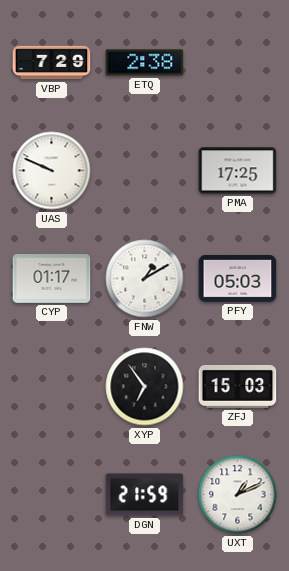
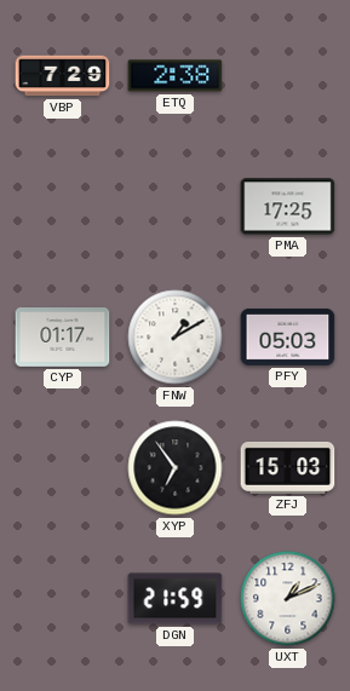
UAS: 9:49 -> none
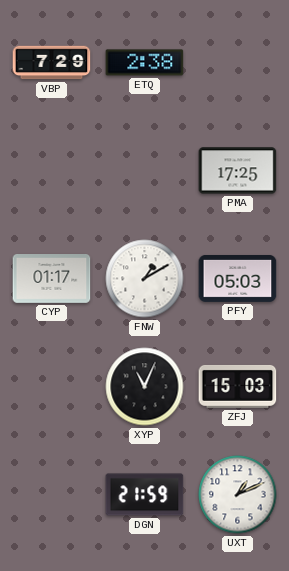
XYP: 6:54 -> 11:04
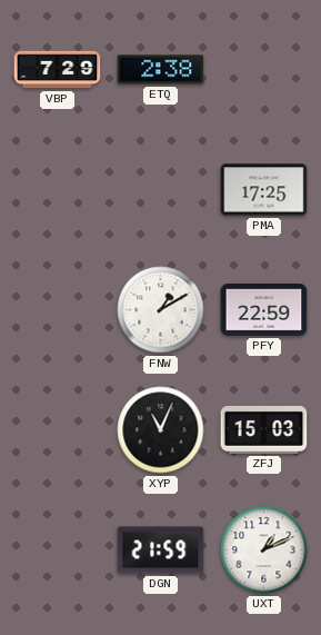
CYP: 01:17 -> none
PFY: 05:03 -> 22:59
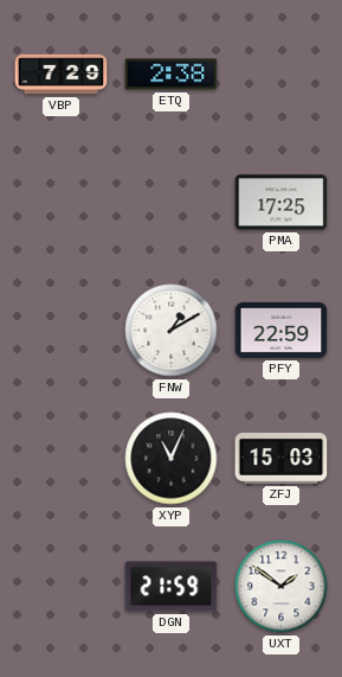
UXT: 1:11 -> 1:51
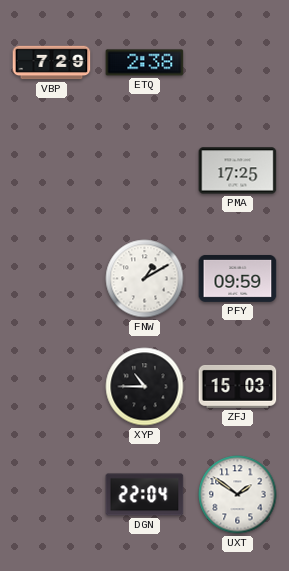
PFY: 22:59 -> 09:59
XYP: 11:04 -> 10:45
DGN: 21:59 -> 22:04
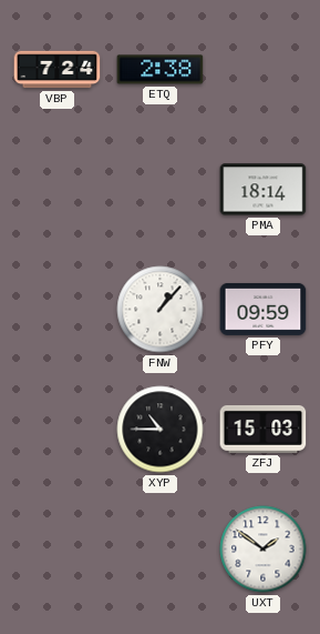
VBP: 7:29 -> 7:24
PMA: 17:25 -> 18:14
FNW: 1:10 -> 1:07
DGN: 22:04 -> none
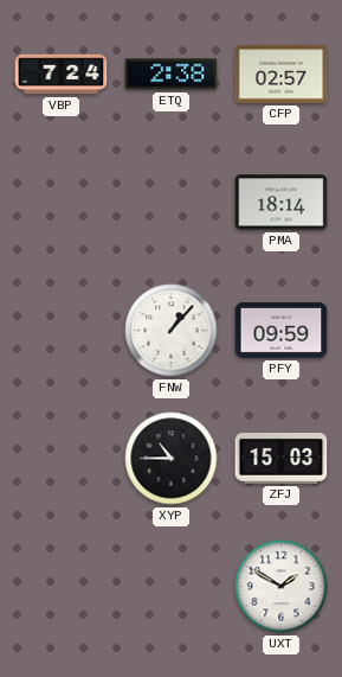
CFP: none -> 02:57
UXT: 1:51 -> 1:50
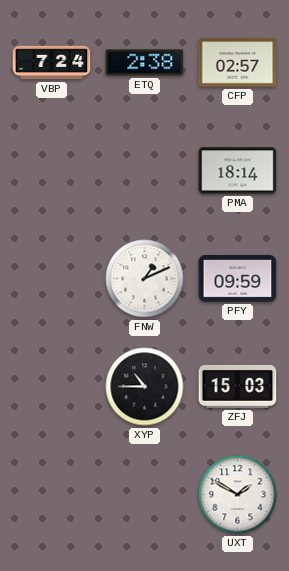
FNW: 1:07 -> 1:11
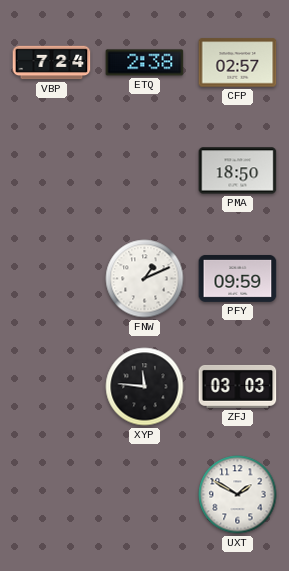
PMA: 18:14 -> 18:50
XYP: 10:45 -> 11:46
ZFJ: 15:03 -> 03:03
